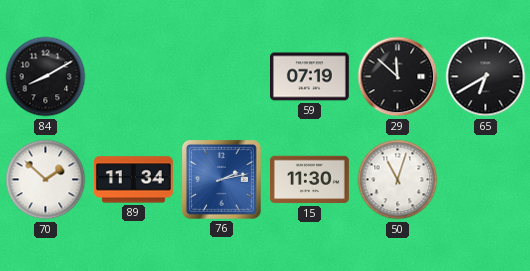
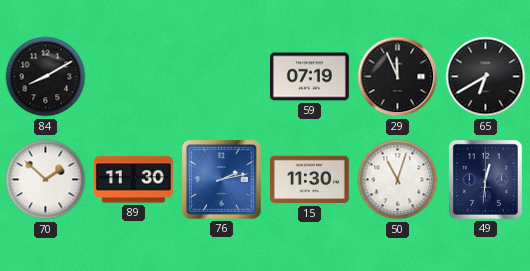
29: 11:52 -> 11:56
89: 11:34 -> 11:30
49: none -> 12:31
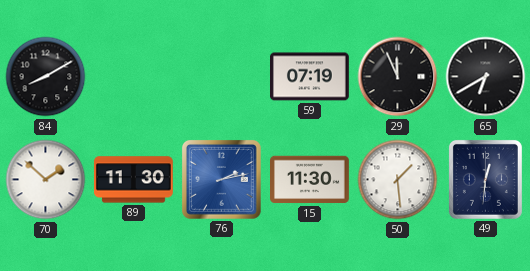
50: 11:03 -> 1:29
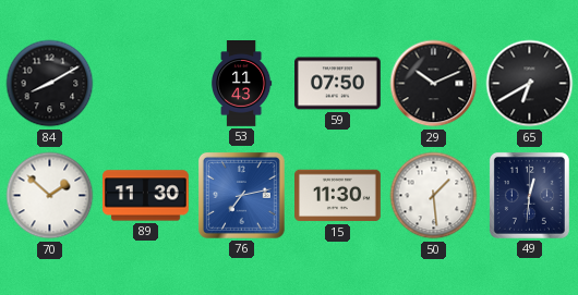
53: none -> 11:43
59: 07:19 -> 07:50
29: 11:56 -> 10:11
76: 2:13 -> 7:13
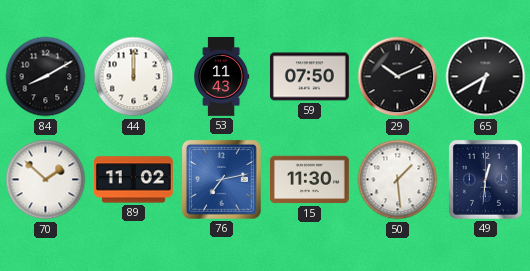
44: none -> 12:00
89: 11:30 -> 11:02
